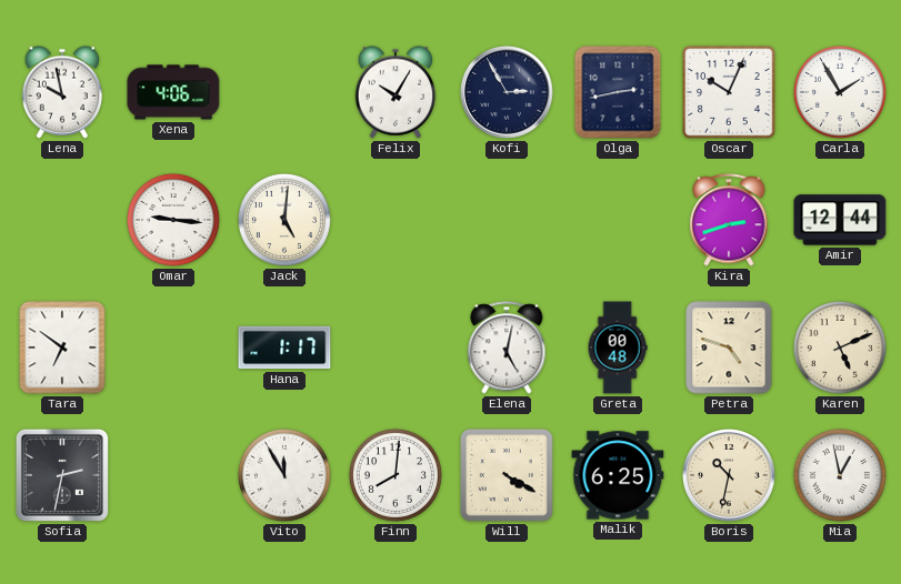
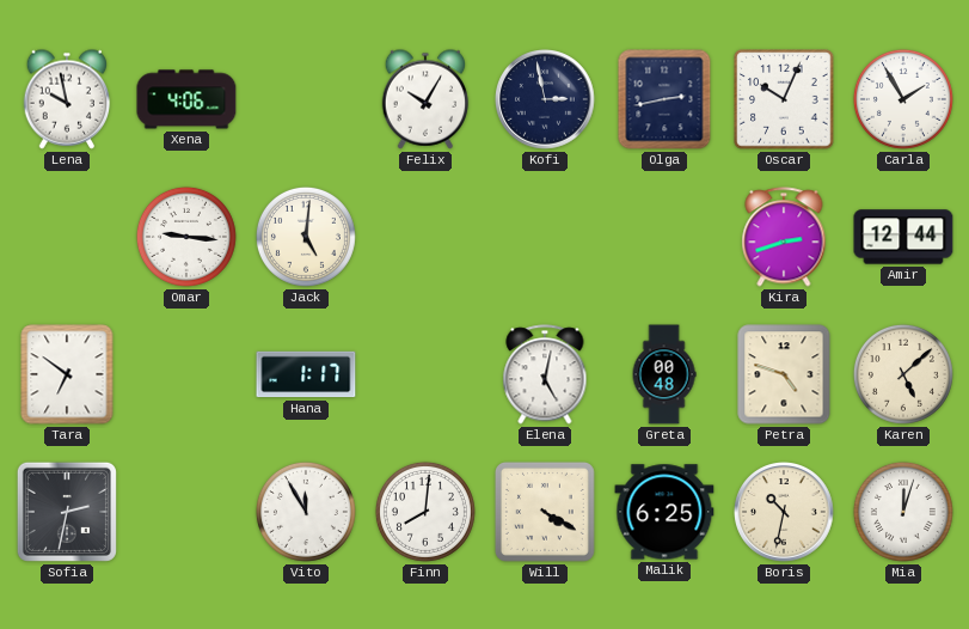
Kofi: 2:55 -> 2:58
Karen: 5:11 -> 5:08
Mia: 12:58 -> 12:03
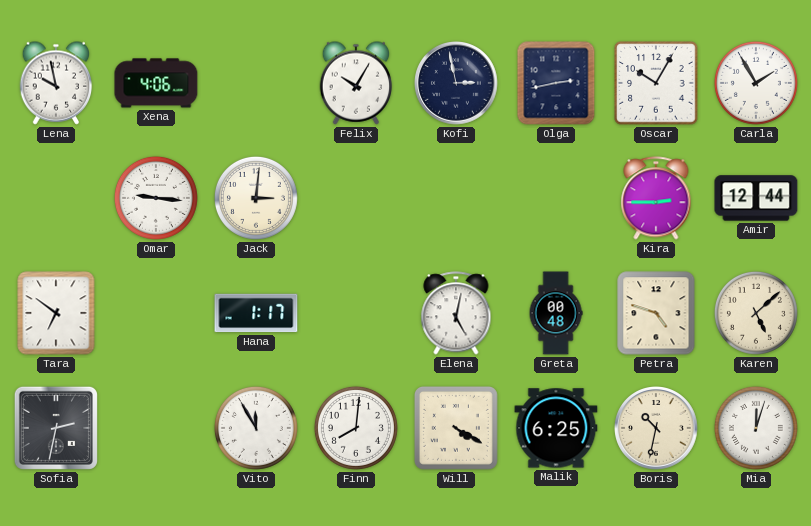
Oscar: 10:04 -> 10:05
Jack: 5:01 -> 3:01
Kira: 2:42 -> 2:45
